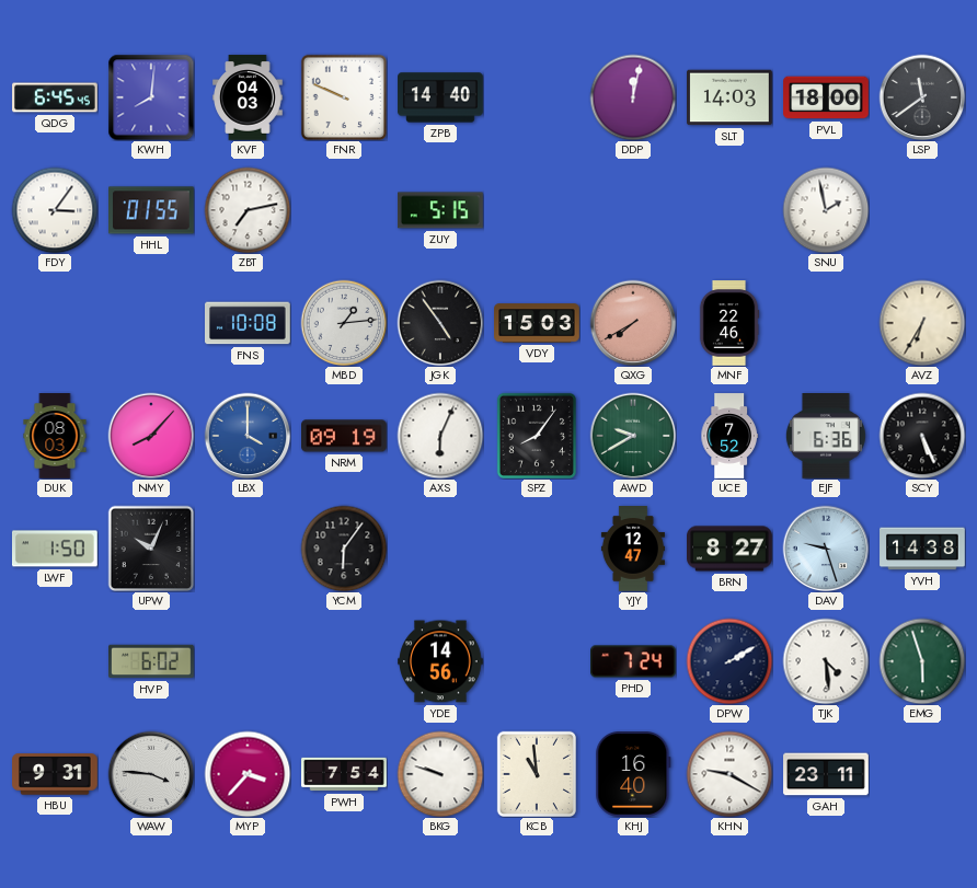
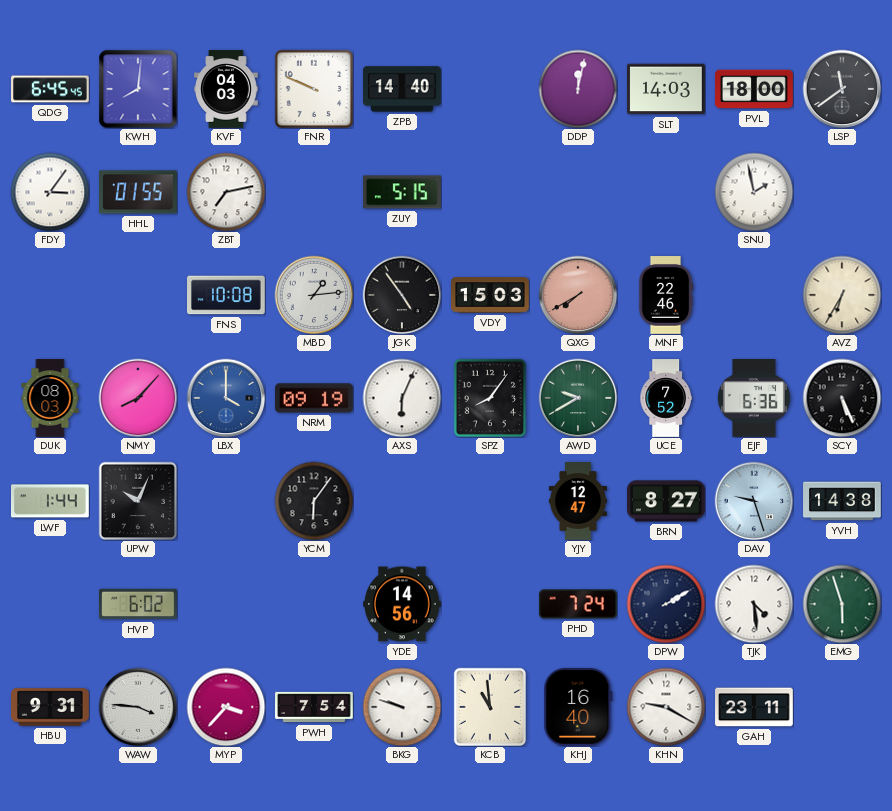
LWF: 1:50 -> 1:44
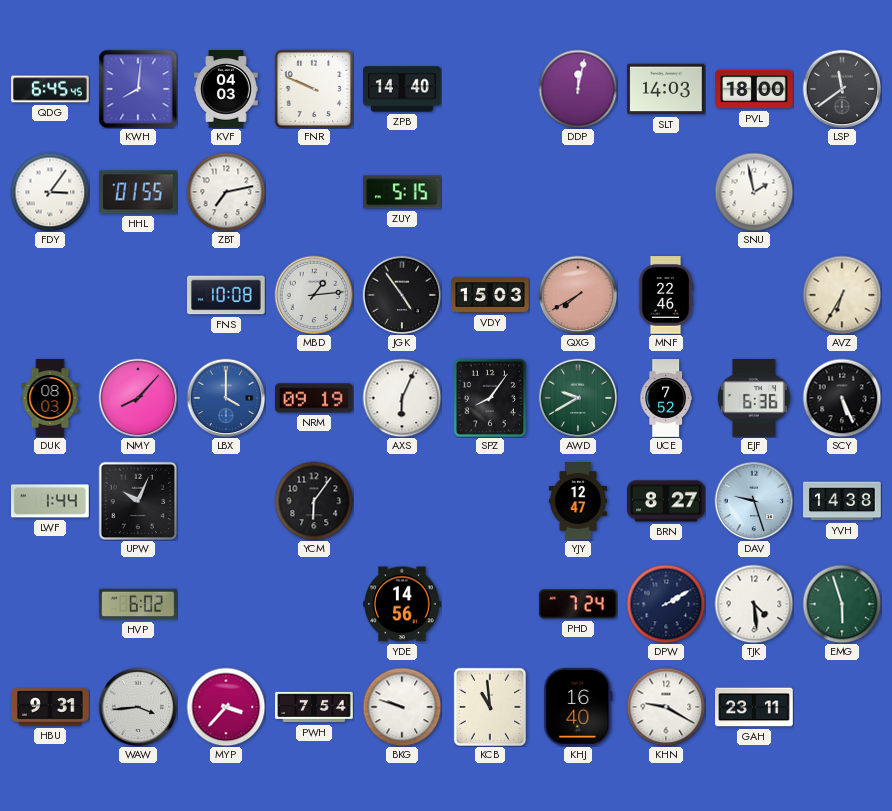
WAW: 3:46 -> 3:44
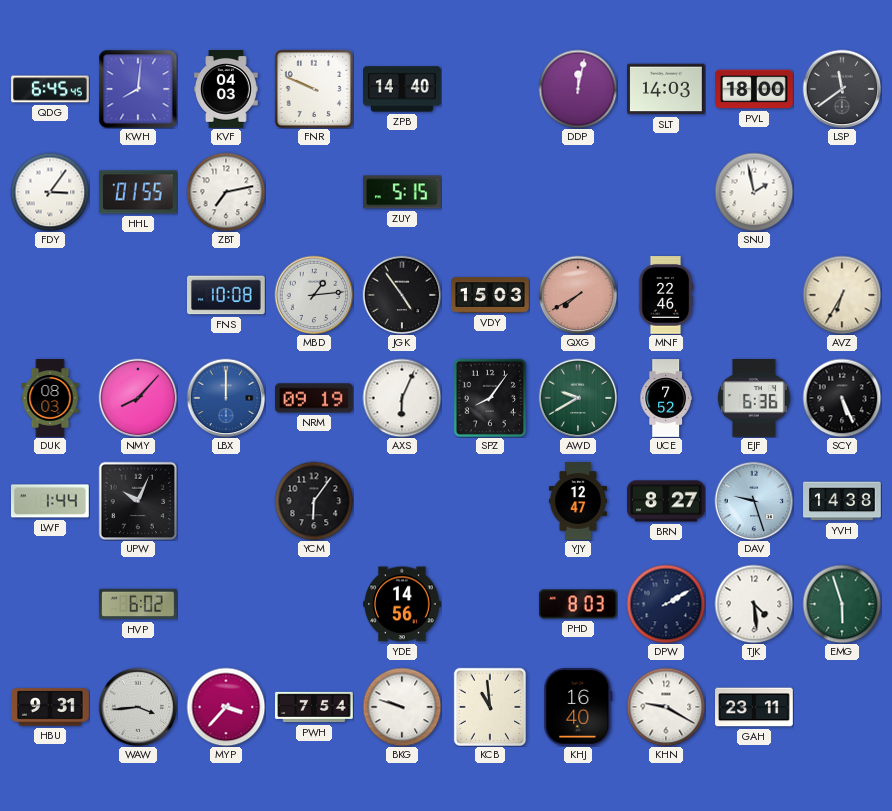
LBX: 4:00 -> 12:00
PHD: 7:24 -> 8:03
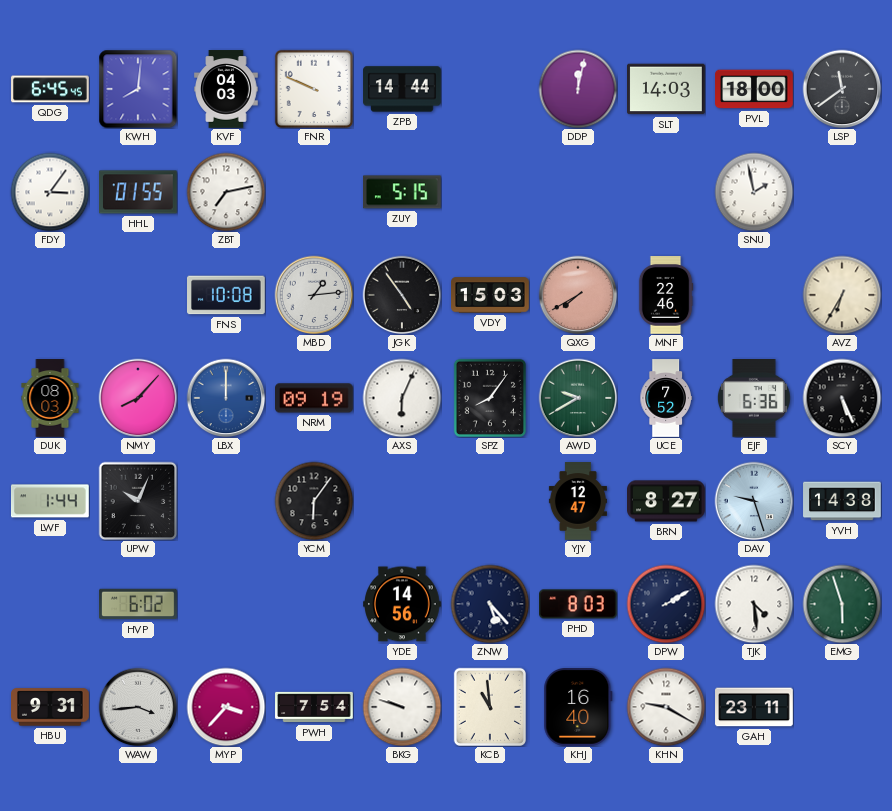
ZPB: 14:40 -> 14:44
ZNW: none -> 5:23
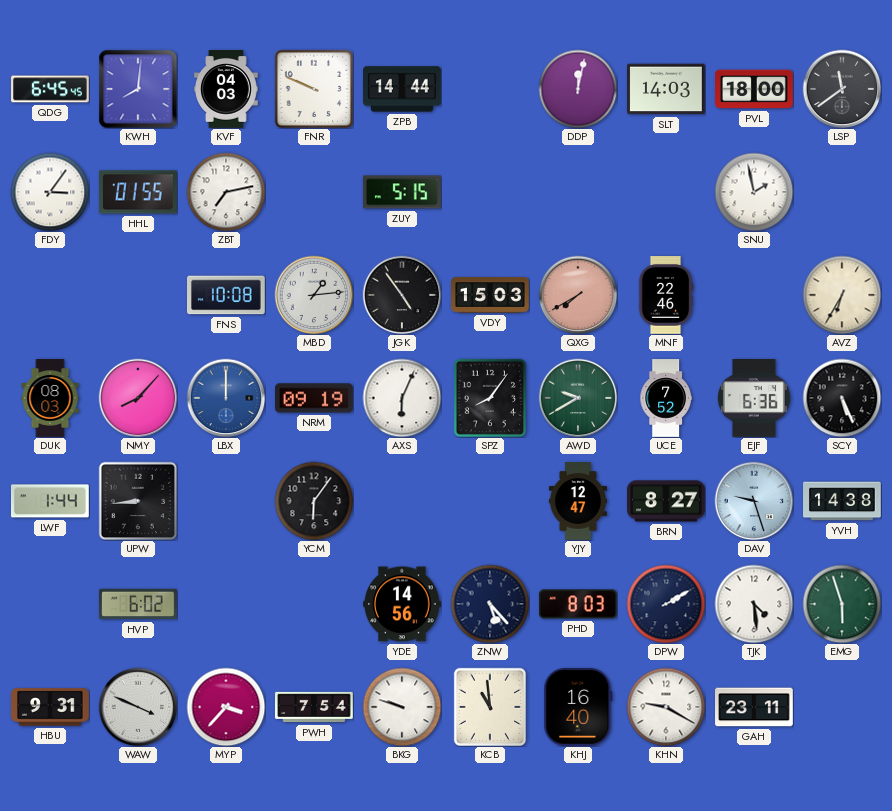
UPW: 10:04 -> 8:44
WAW: 3:44 -> 3:49
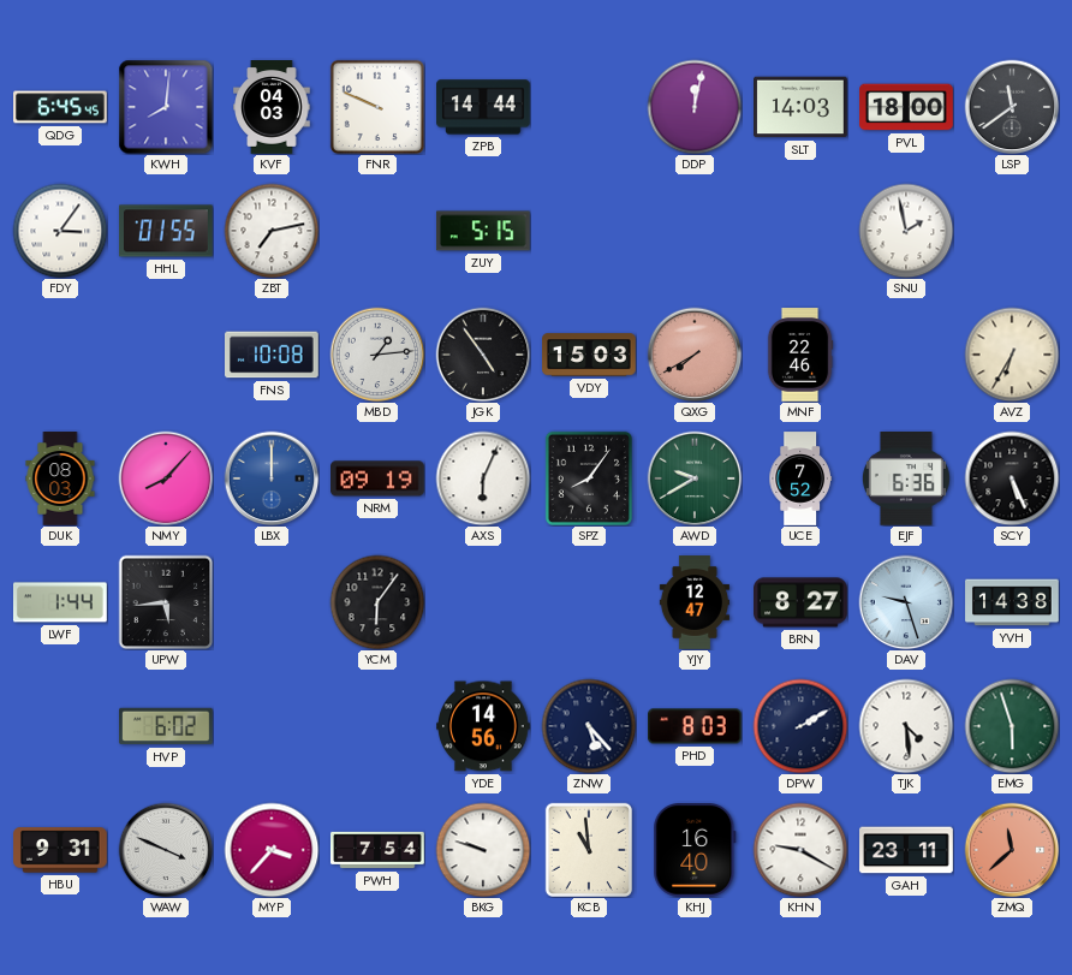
UPW: 8:44 -> 5:44
ZMQ: none -> 11:38
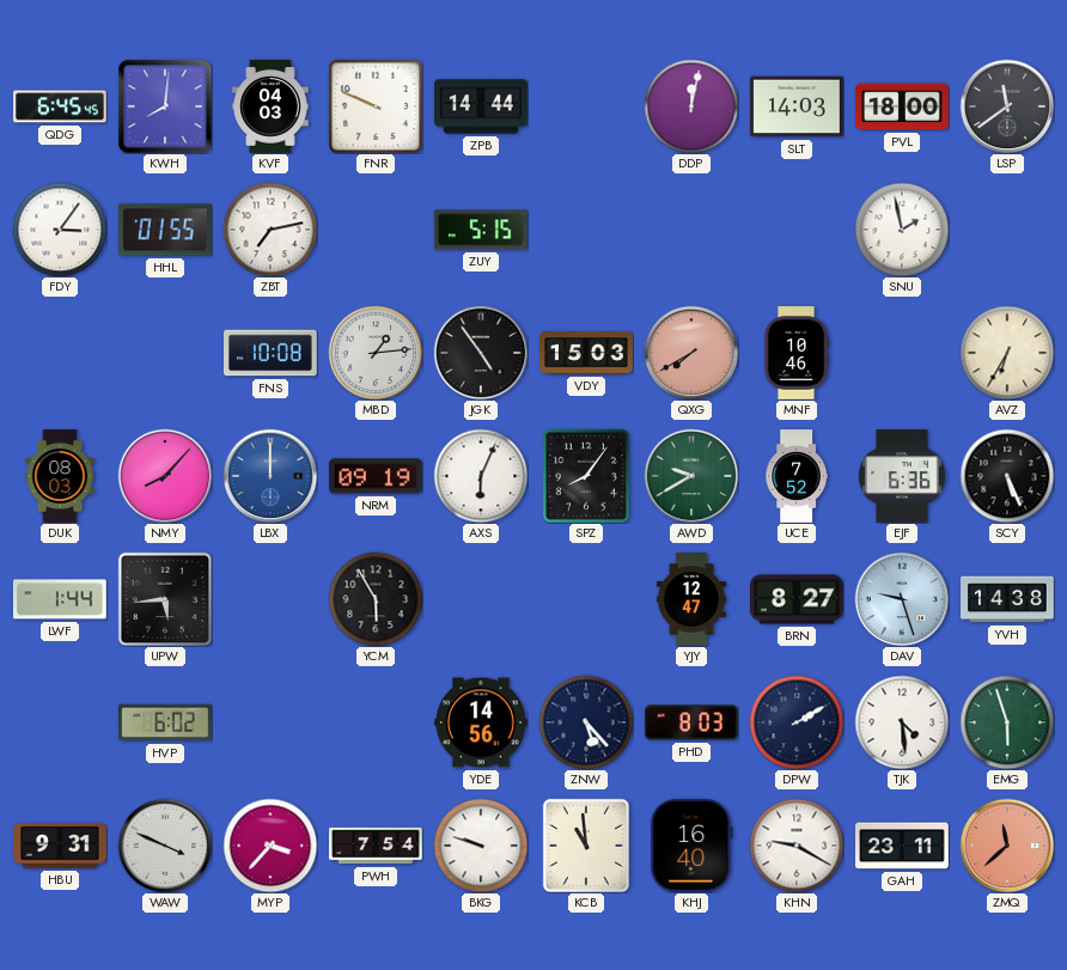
MNF: 22:46 -> 10:46
YCM: 6:06 -> 5:55
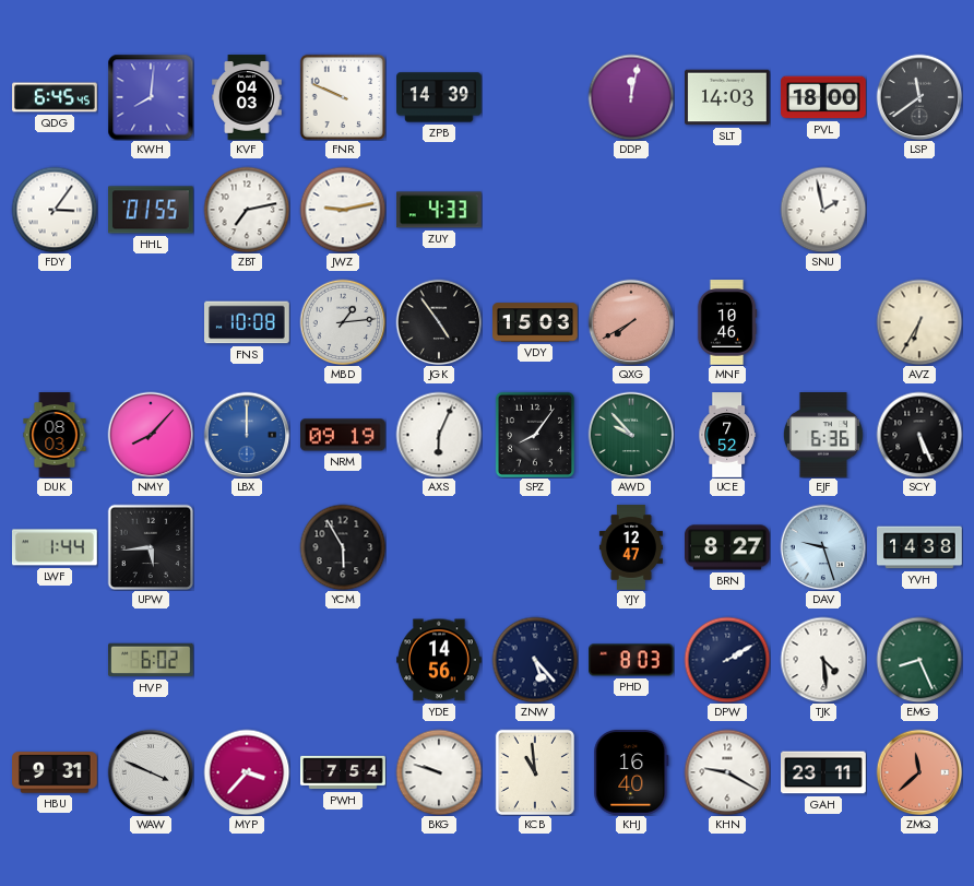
ZPB: 14:44 -> 14:39
JWZ: none -> 9:13
ZUY: 5:15 -> 4:33
AWD: 9:40 -> 9:53
EMG: 5:57 -> 8:26
